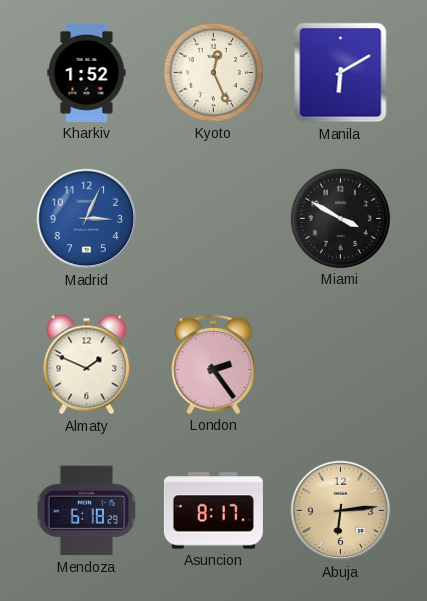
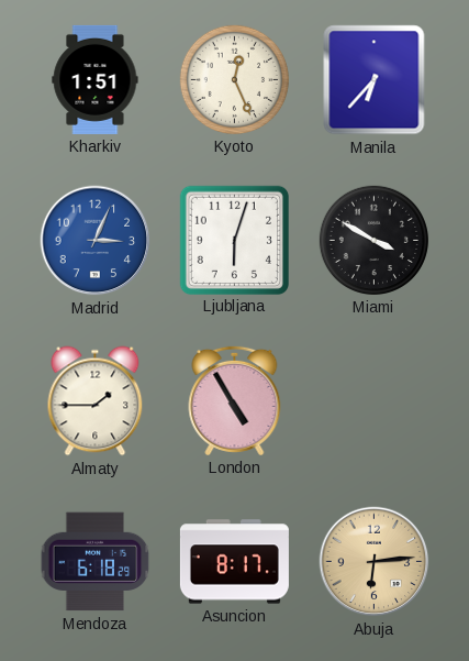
Kharkiv: 1:52 -> 1:51
Manila: 6:10 -> 6:37
Ljubljana: none -> 6:03
Almaty: 1:49 -> 1:45
London: 2:24 -> 4:55
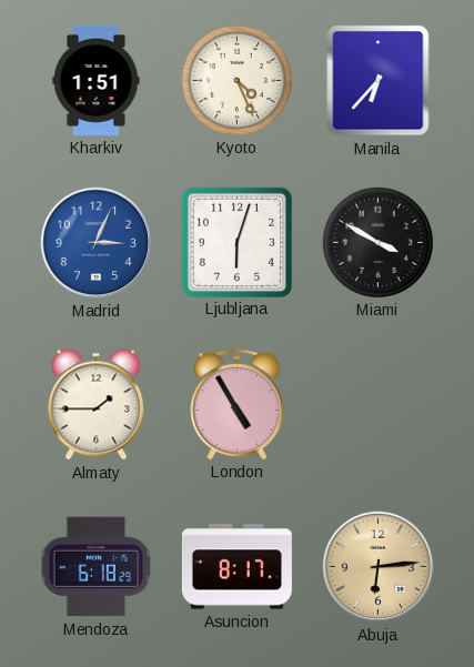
Kyoto: 12:26 -> 4:26
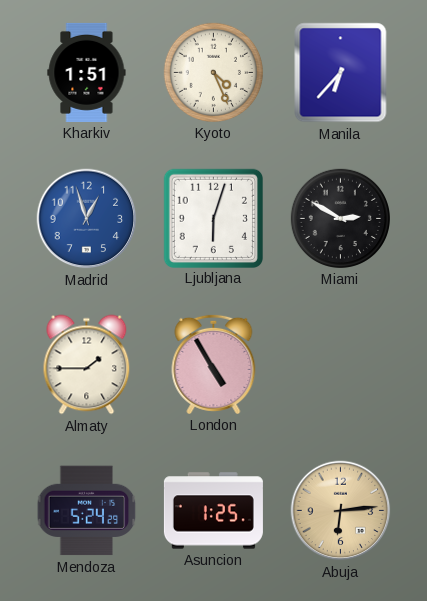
Madrid: 3:04 -> 12:57
Miami: 3:50 -> 2:50
Mendoza: 6:18 -> 5:24
Asuncion: 8:17 -> 1:25
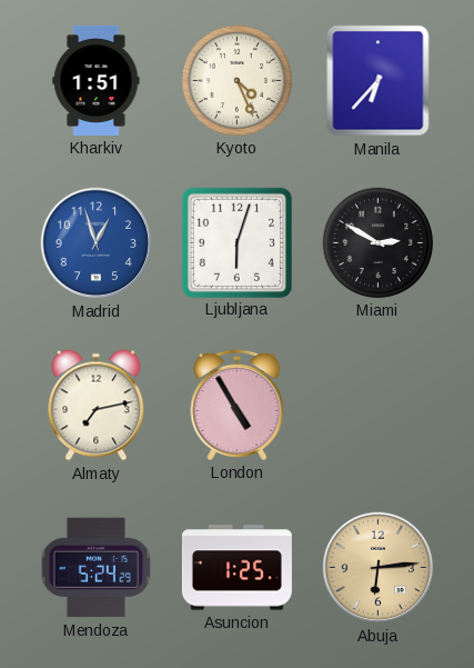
Almaty: 1:45 -> 7:13
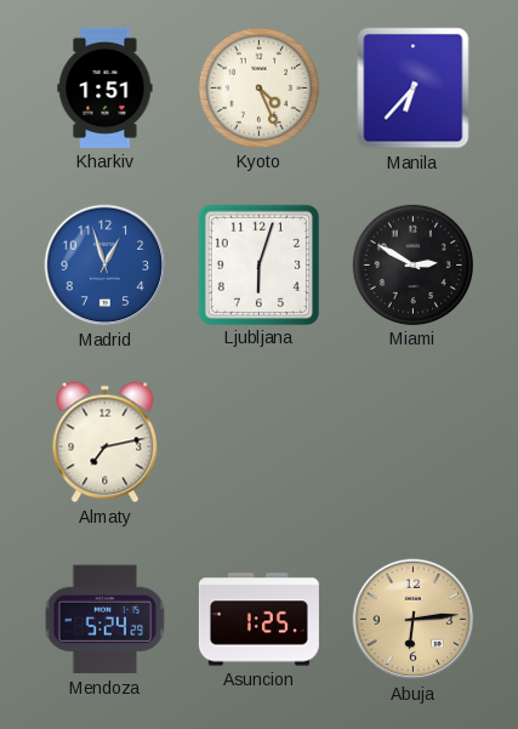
London: 4:55 -> none
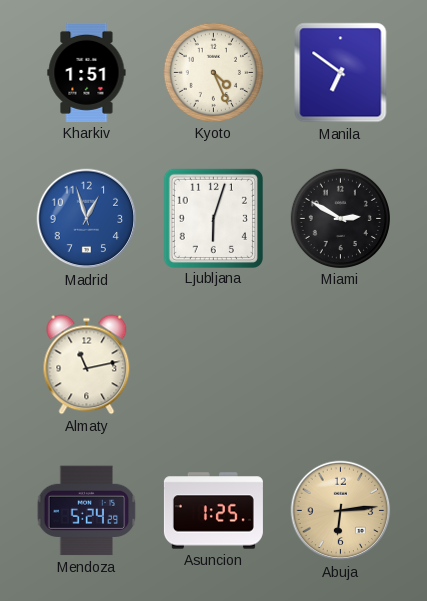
Manila: 6:37 -> 6:51
Almaty: 7:13 -> 11:13
